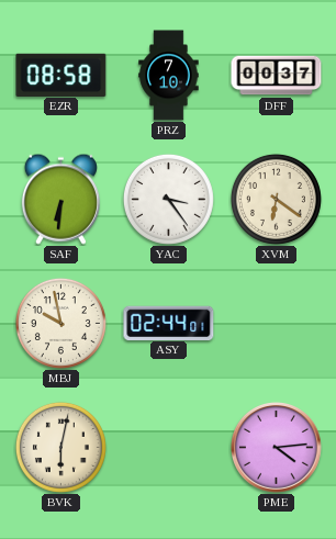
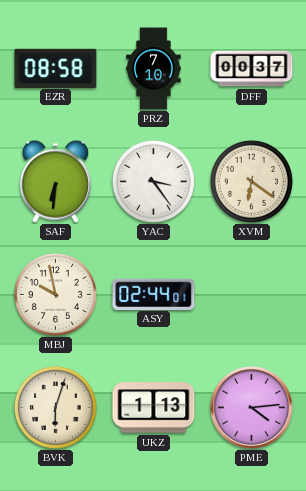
BVK: 6:02 -> 6:03
UKZ: none -> 1:13
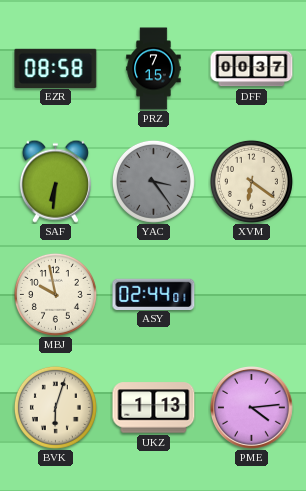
PRZ: 7:10 -> 7:15
YAC dial: white -> grey
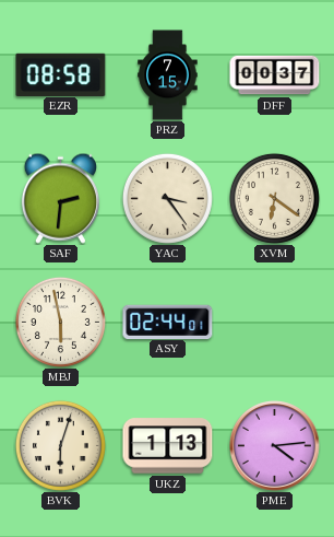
SAF: 6:31 -> 2:31
YAC dial: grey -> cream
MBJ: 9:58 -> 5:58
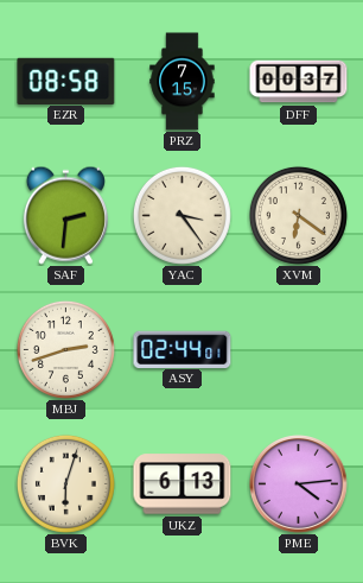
MBJ: 5:58 -> 2:42
UKZ: 1:13 -> 6:13
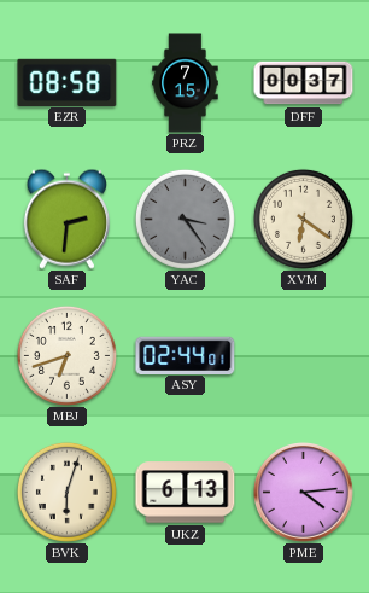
YAC dial: cream -> grey
MBJ: 2:42 -> 6:42
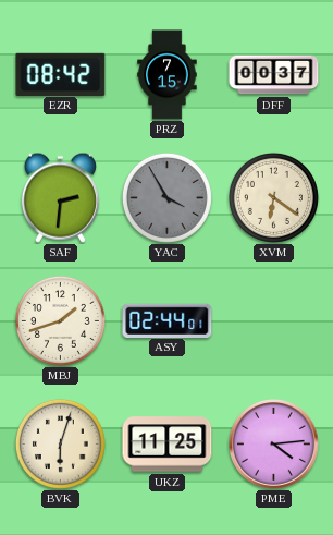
EZR: 08:58 -> 08:42
YAC: 3:24 -> 3:55
MBJ: 6:42 -> 1:42
UKZ: 6:13 -> 11:25
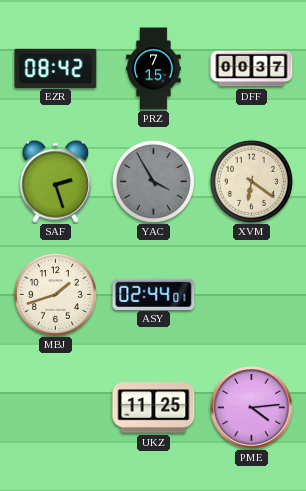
SAF: 2:31 -> 2:27
BVK: 6:03 -> none
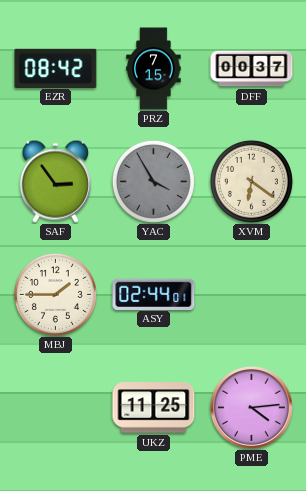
SAF: 2:27 -> 2:54
MBJ: 1:42 -> 1:45
